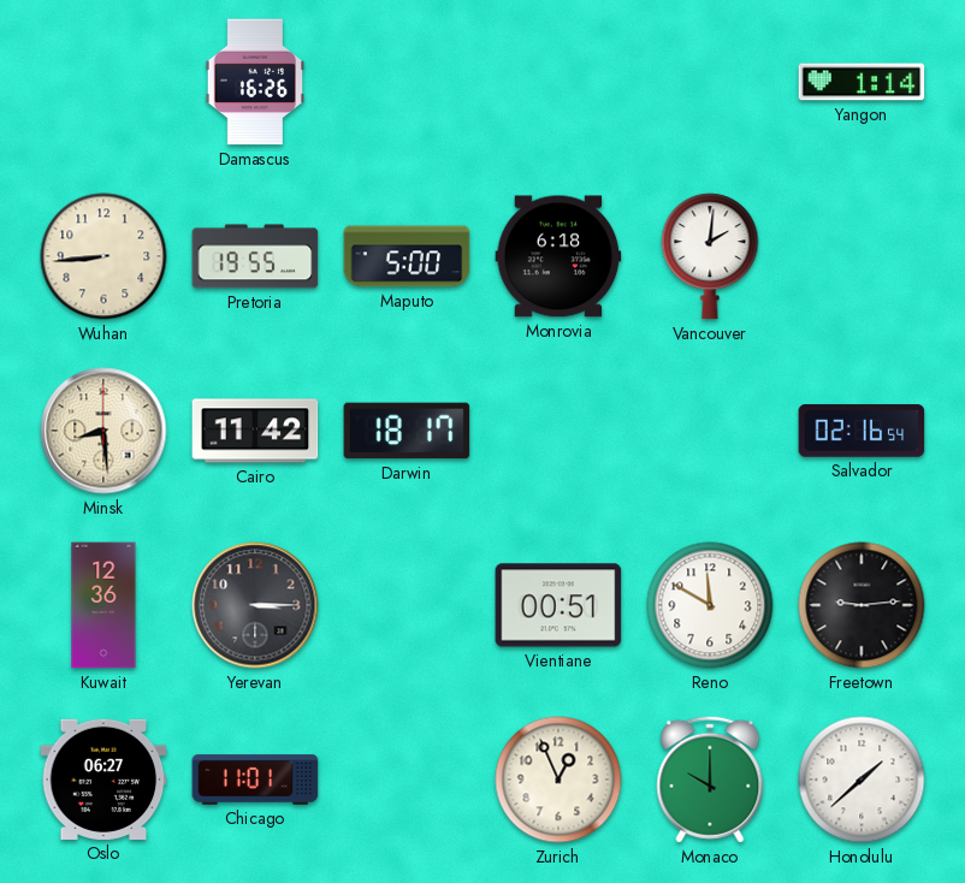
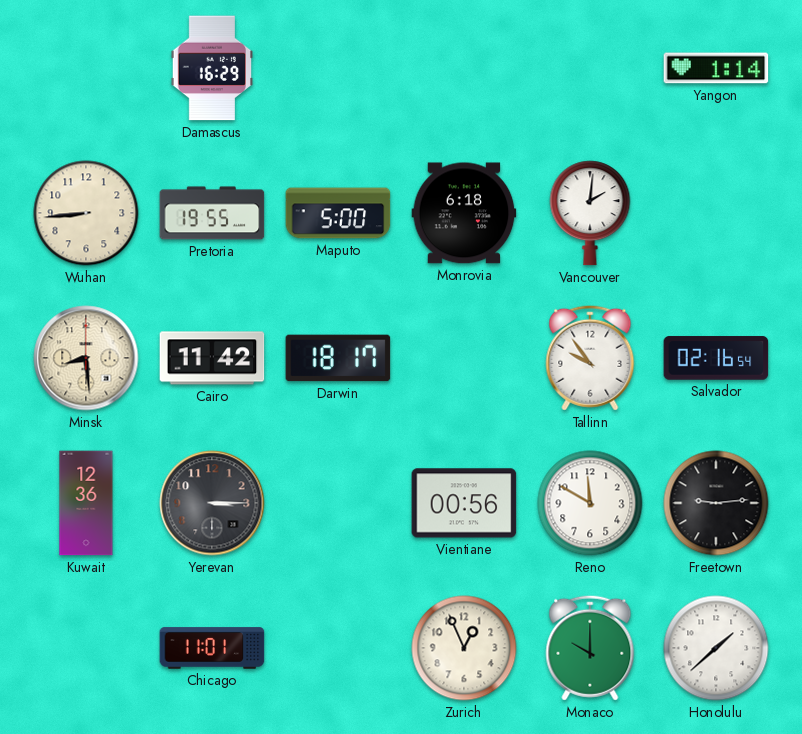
Damascus: 16:26 -> 16:29
Tallinn: none -> 9:54
Vientiane: 00:51 -> 00:56
Oslo: 06:27 -> none
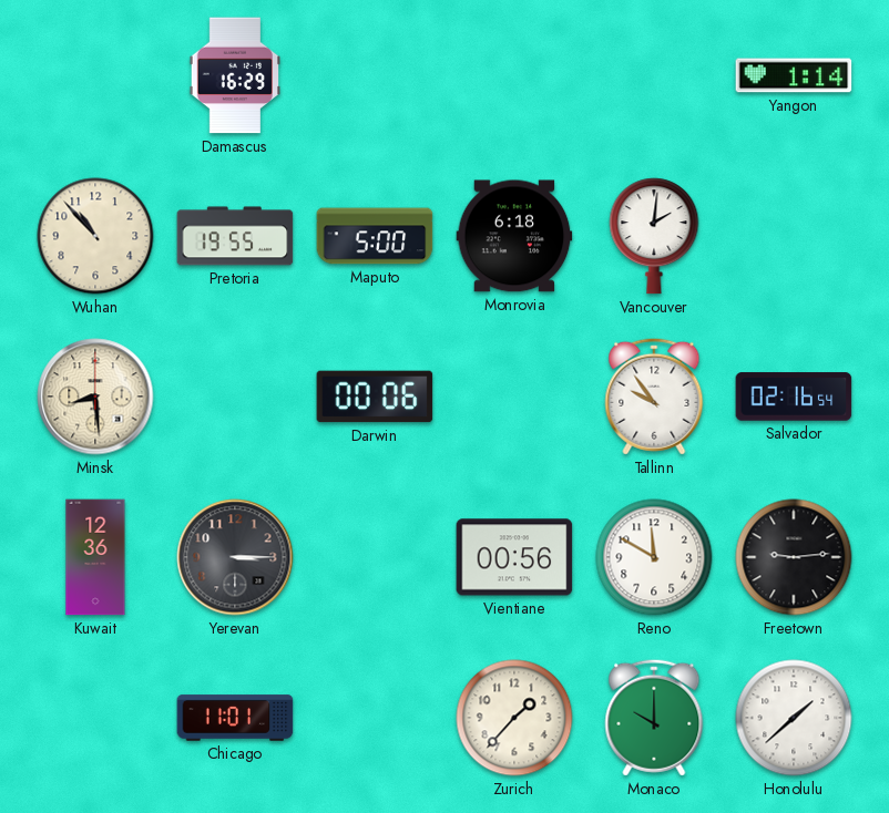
Wuhan: 8:44 -> 10:53
Cairo: 11:42 -> none
Darwin: 18:17 -> 00:06
Zurich: 12:56 -> 1:37
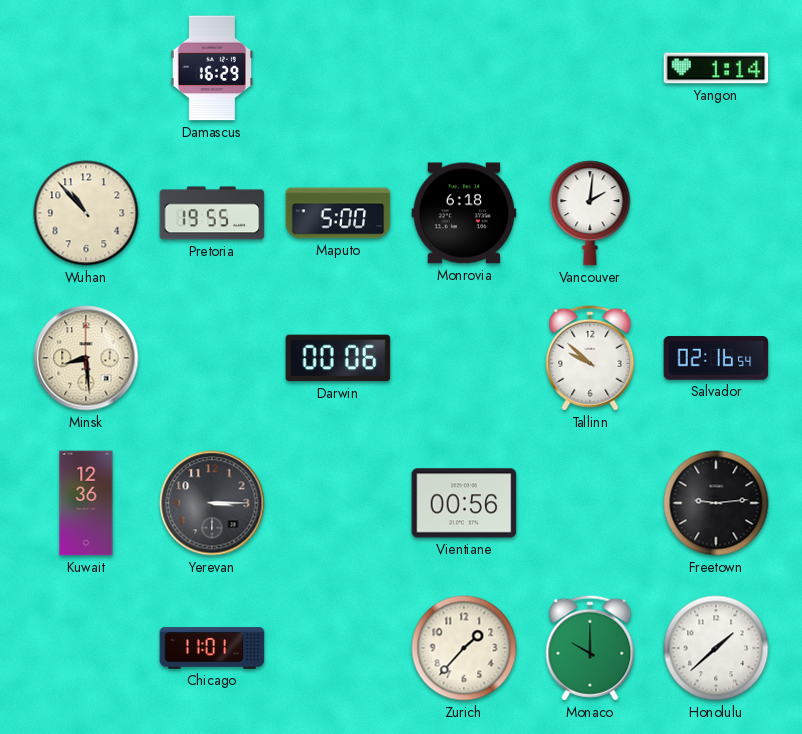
Tallinn: 9:54 -> 9:52
Reno: 11:50 -> none
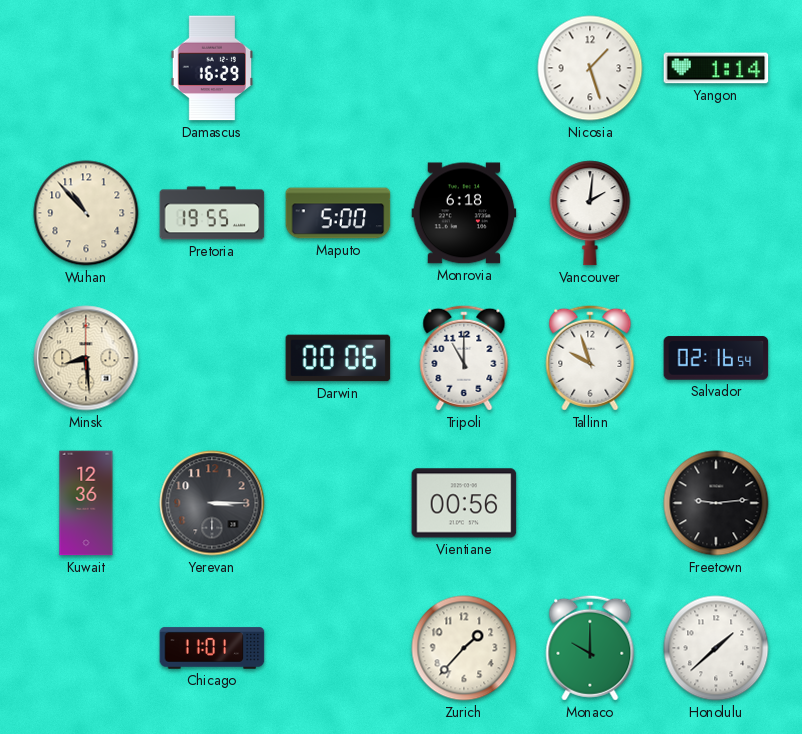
Nicosia: none -> 1:27
Tripoli: none -> 11:00
Tallinn: 9:52 -> 9:57
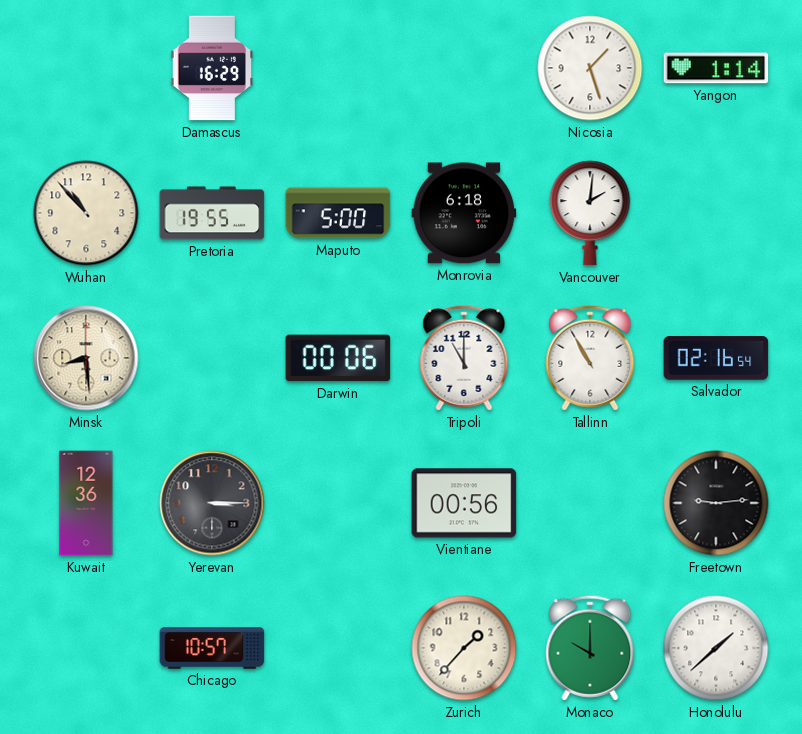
Tallinn: 9:57 -> 10:55
Chicago: 11:01 -> 10:57
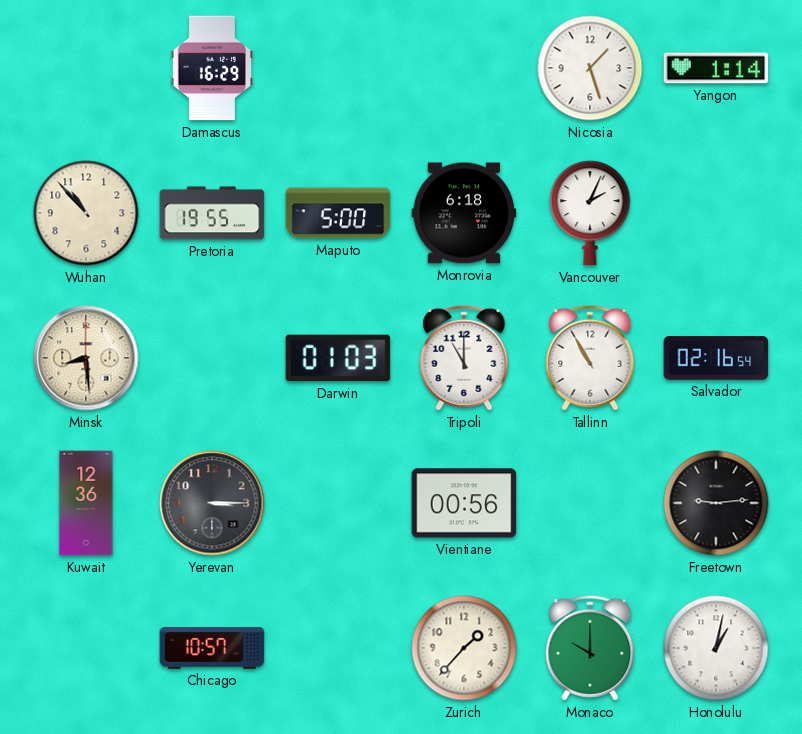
Vancouver: 2:01 -> 2:04
Darwin: 00:06 -> 01:03
Honolulu: 1:38 -> 1:02
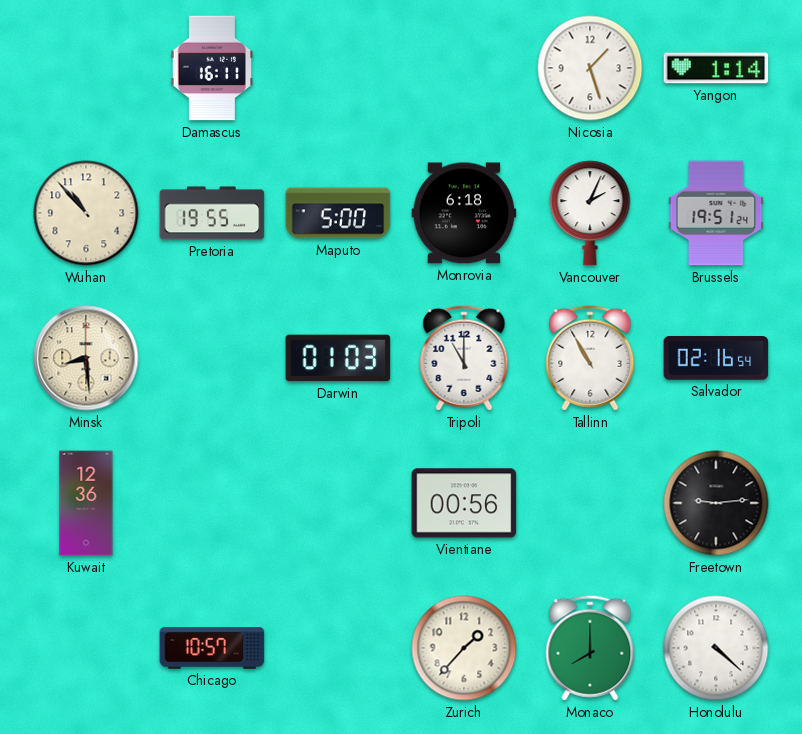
Damascus: 16:29 -> 16:11
Brussels: none -> 19:51
Yerevan: 3:15 -> none
Monaco: 10:00 -> 8:00
Honolulu: 1:02 -> 4:22
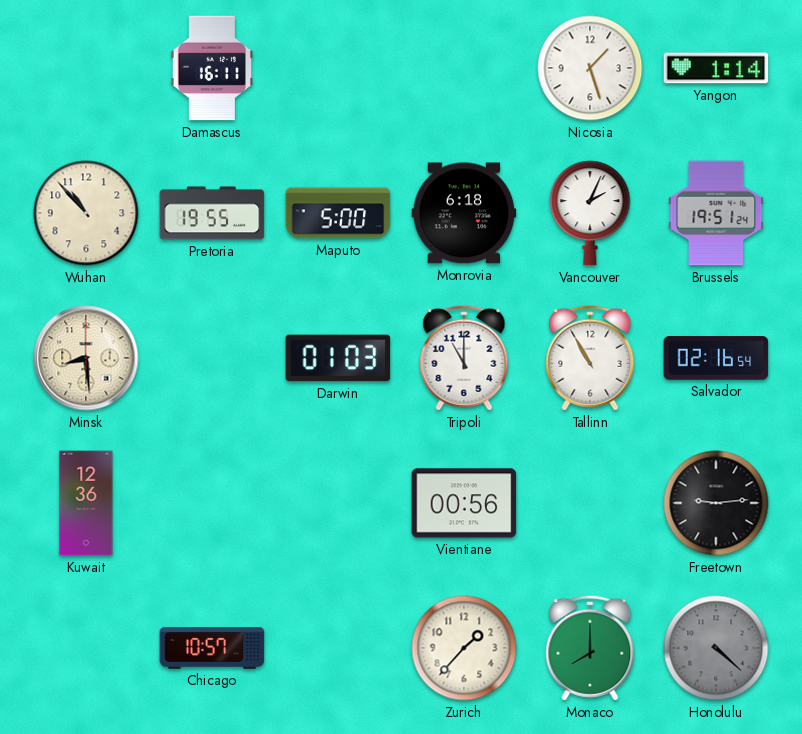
Honolulu dial: white -> grey
